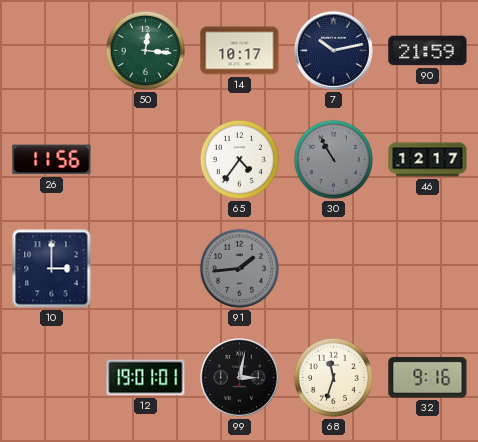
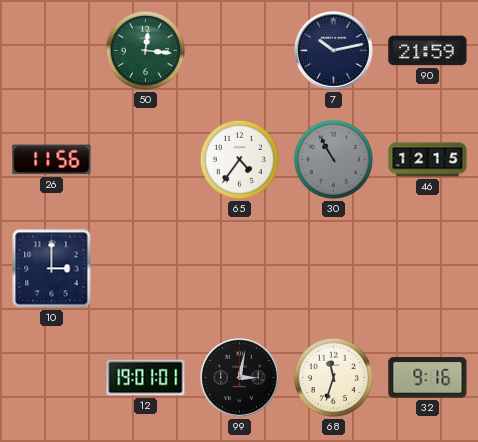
14: 10:17 -> none
46: 12:17 -> 12:15
91: 1:44 -> none
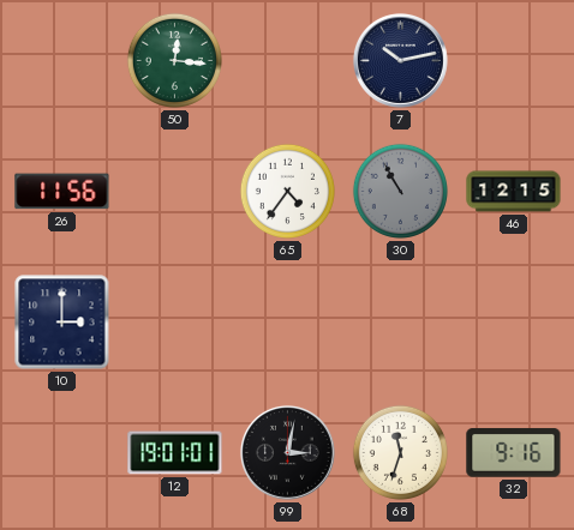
90: 21:59 -> none
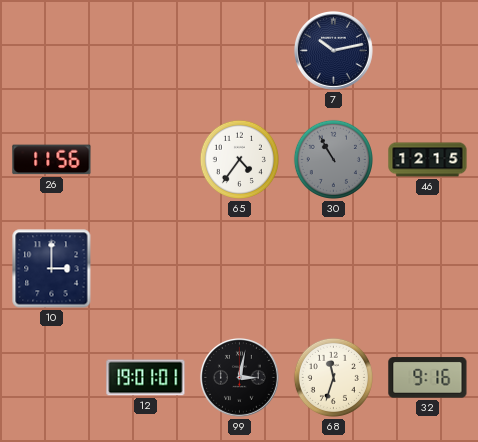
50: 12:16 -> none
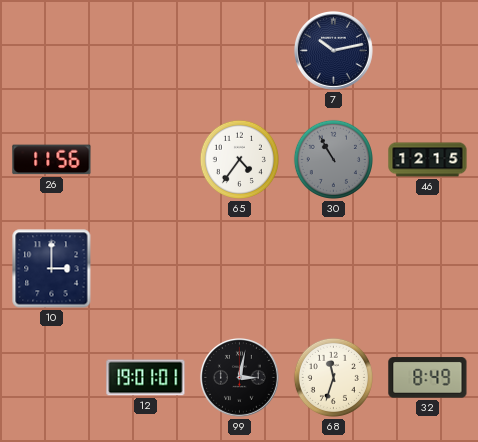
32: 9:16 -> 8:49
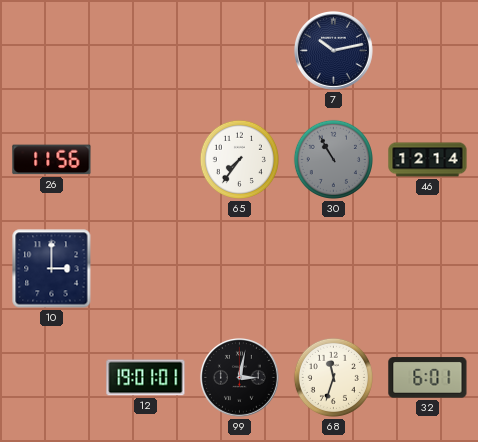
65: 4:36 -> 7:36
46: 12:15 -> 12:14
32: 8:49 -> 6:01
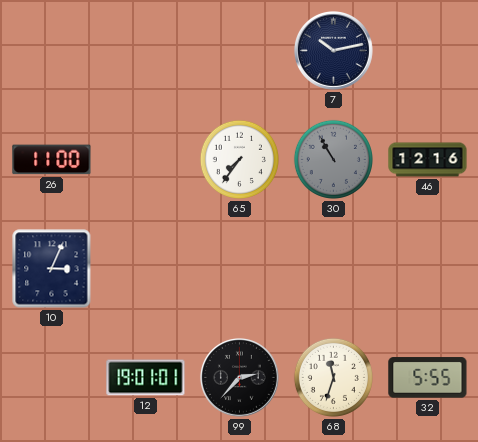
26: 11:56 -> 11:00
46: 12:14 -> 12:16
10: 3:00 -> 3:04
99: 3:02 -> 2:37
32: 6:01 -> 5:55
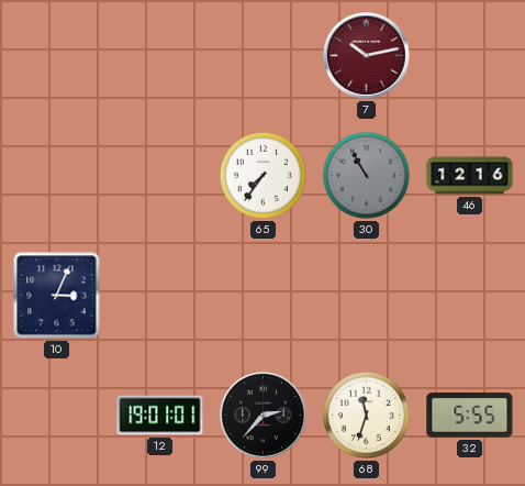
7 dial: navy -> burgundy
26: 11:00 -> none
